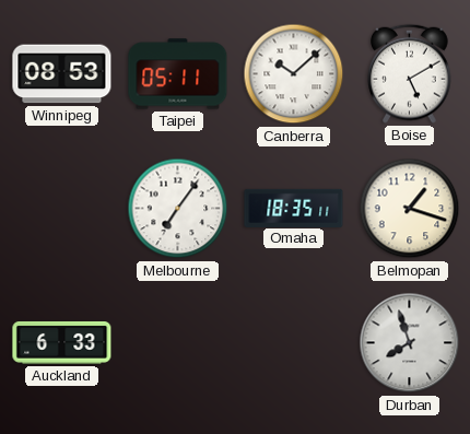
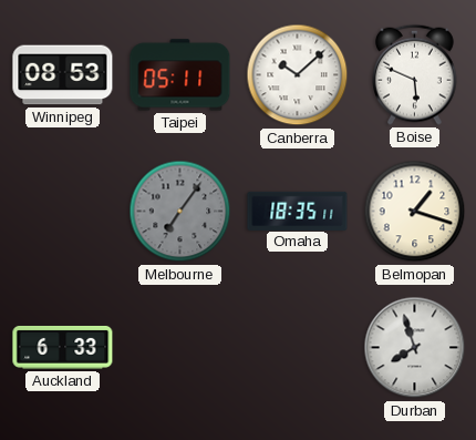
Boise: 5:10 -> 5:49
Melbourne dial: white -> grey
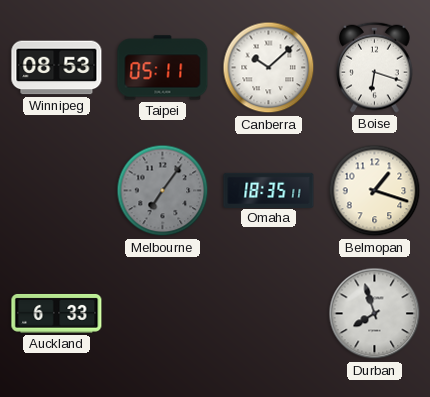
Boise: 5:49 -> 6:18
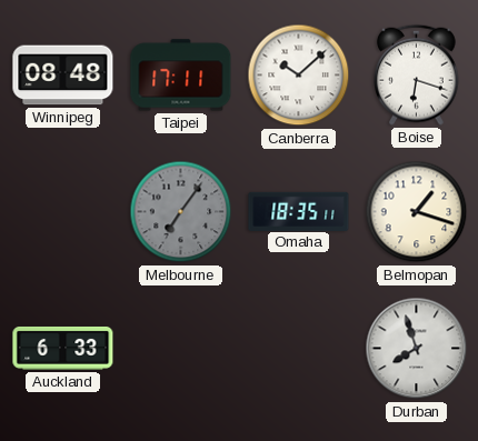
Winnipeg: 08:53 -> 08:48
Taipei: 05:11 -> 17:11
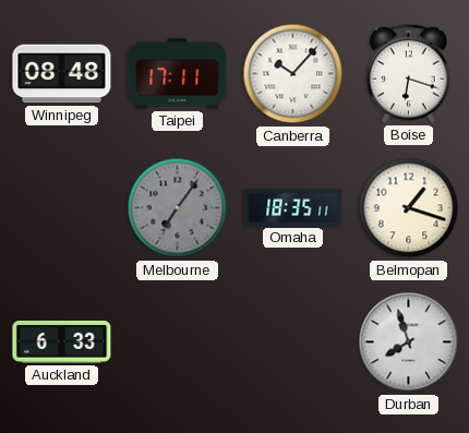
Canberra: 10:08 -> 10:07
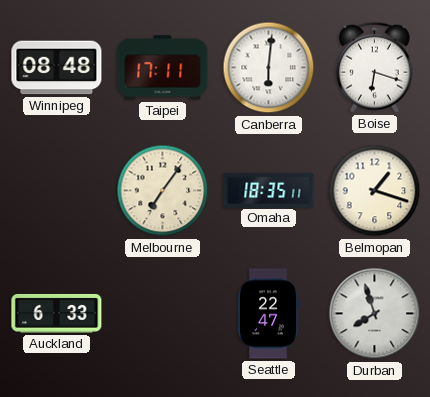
Canberra: 10:07 -> 6:01
Melbourne dial: grey -> cream
Seattle: none -> 22:47
